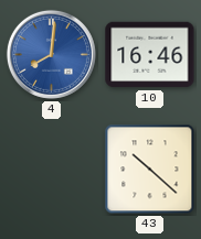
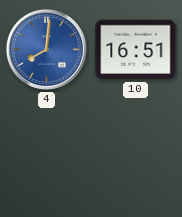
10: 16:46 -> 16:51
43: 10:22 -> none
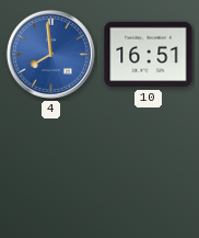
4: 8:01 -> 7:59
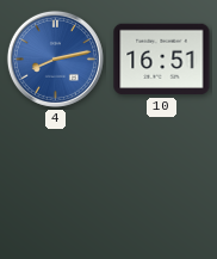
4: 7:59 -> 8:13
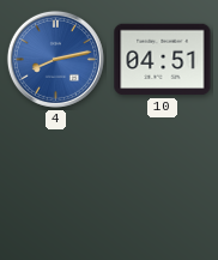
10: 16:51 -> 04:51
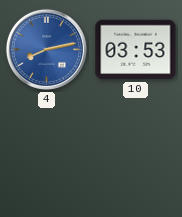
10: 04:51 -> 03:53
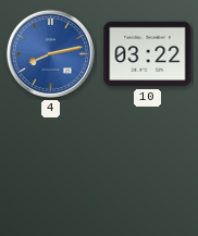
10: 03:53 -> 03:22
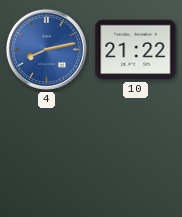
10: 03:22 -> 21:22
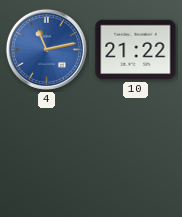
4: 8:13 -> 11:13
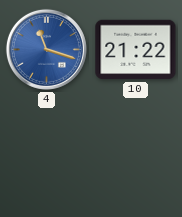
4: 11:13 -> 11:18
